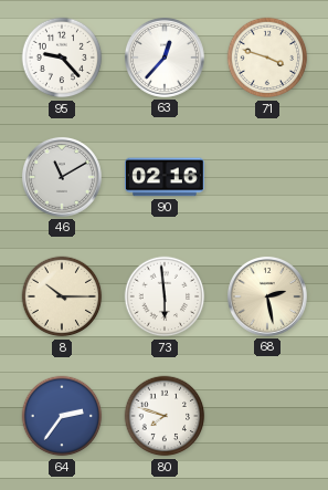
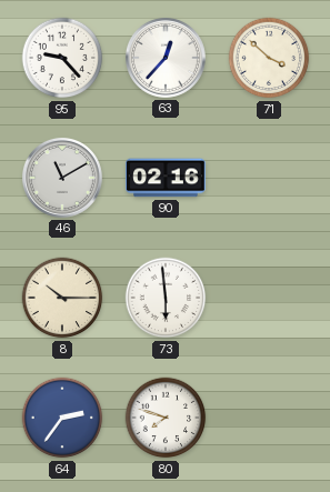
71: 3:48 -> 3:52
68: 2:28 -> none
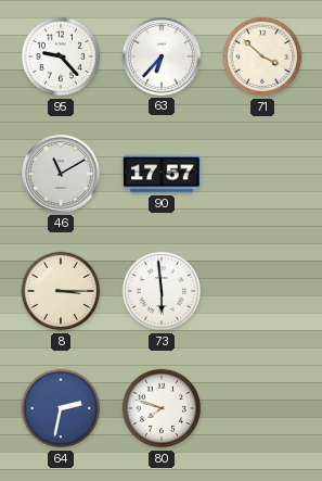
63: 12:37 -> 6:37
90: 02:16 -> 17:57
8: 10:15 -> 3:15
64: 2:36 -> 2:32
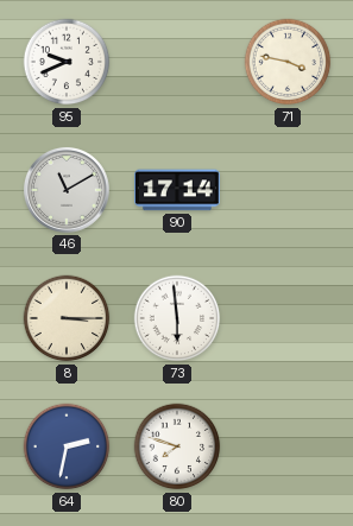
95: 9:23 -> 9:41
63: 6:37 -> none
71: 3:52 -> 3:47
90: 17:57 -> 17:14
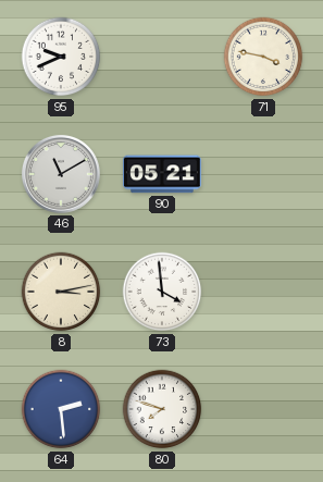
90: 17:14 -> 05:21
8: 3:15 -> 3:13
73: 5:59 -> 3:59
64: 2:32 -> 2:29
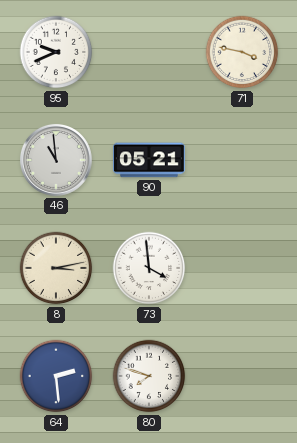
46: 11:10 -> 10:59
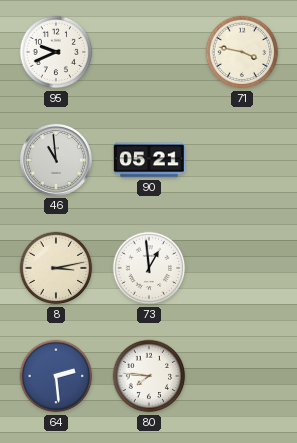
73: 3:59 -> 12:59
80: 7:48 -> 7:46
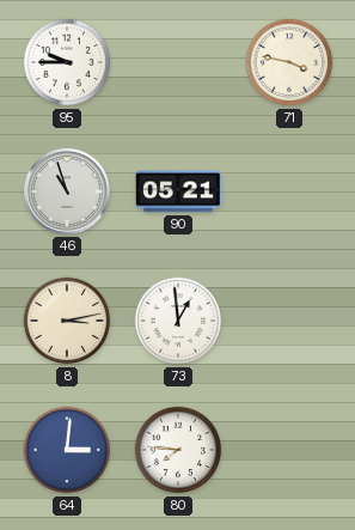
95: 9:41 -> 9:45
46: 10:59 -> 10:57
64: 2:29 -> 3:01
